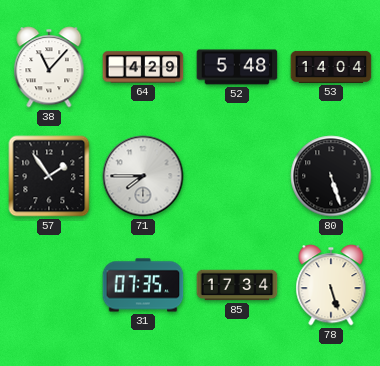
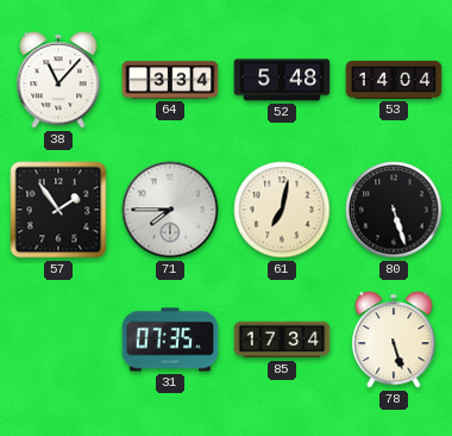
64: 4:29 -> 3:34
61: none -> 7:02
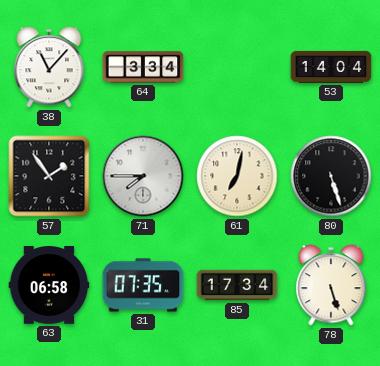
52: 5:48 -> none
63: none -> 06:58
